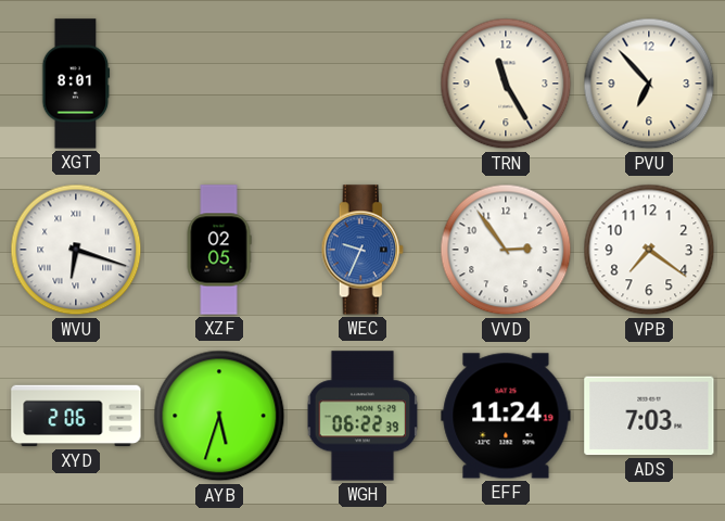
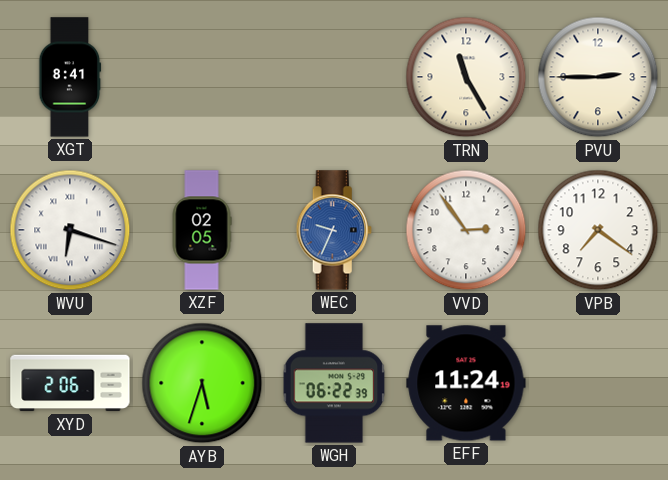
XGT: 8:01 -> 8:41
PVU: 6:53 -> 2:45
ADS: 7:03 -> none
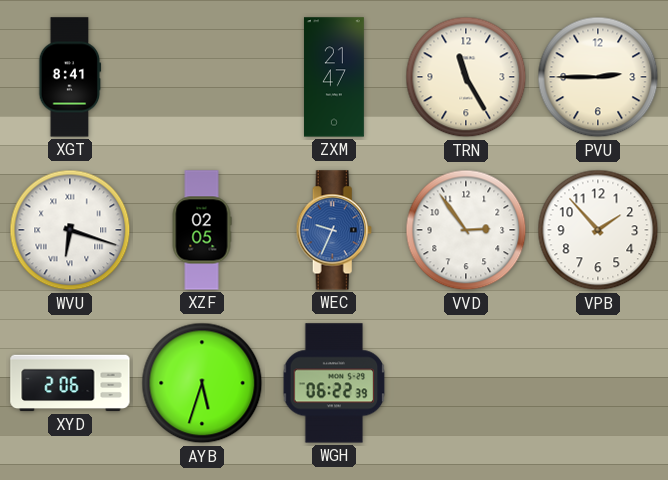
ZXM: none -> 21:47
VPB: 7:21 -> 1:53
EFF: 11:24 -> none
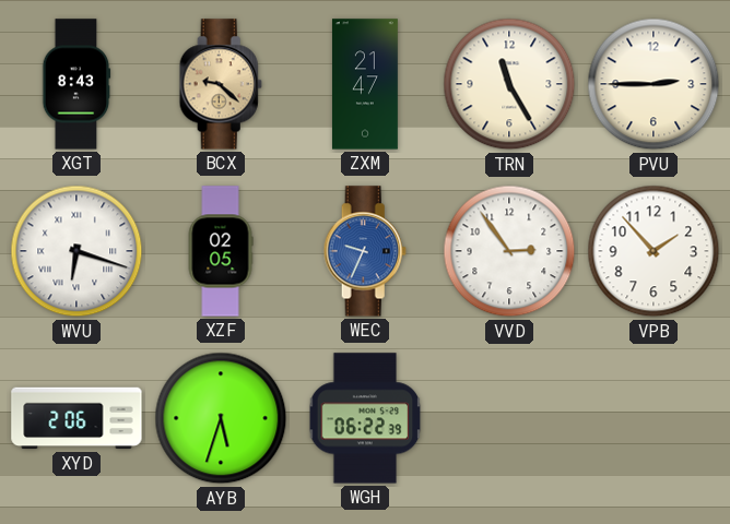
XGT: 8:41 -> 8:43
BCX: none -> 9:22
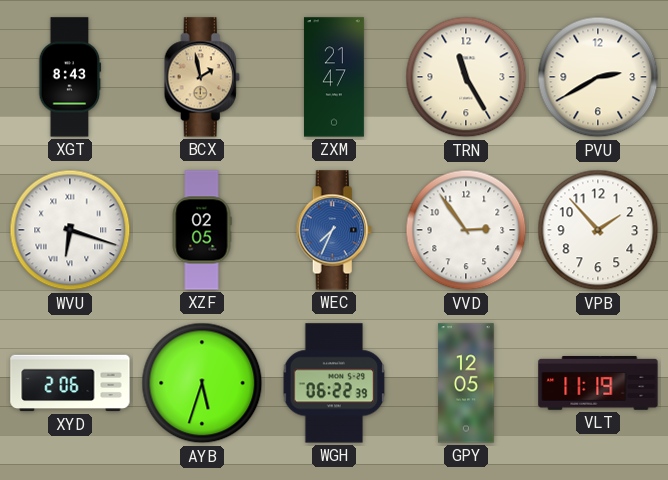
BCX: 9:22 -> 1:58
PVU: 2:45 -> 2:40
WEC: 9:34 -> 7:34
GPY: none -> 12:05
VLT: none -> 11:19
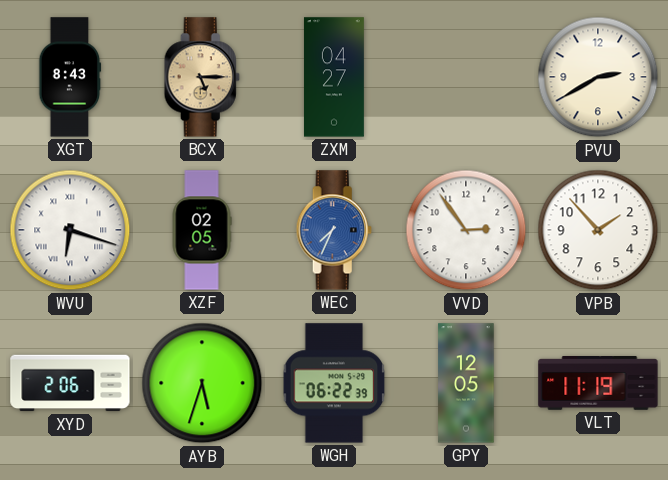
BCX: 1:58 -> 5:15
ZXM: 21:47 -> 04:27
TRN: 11:25 -> none
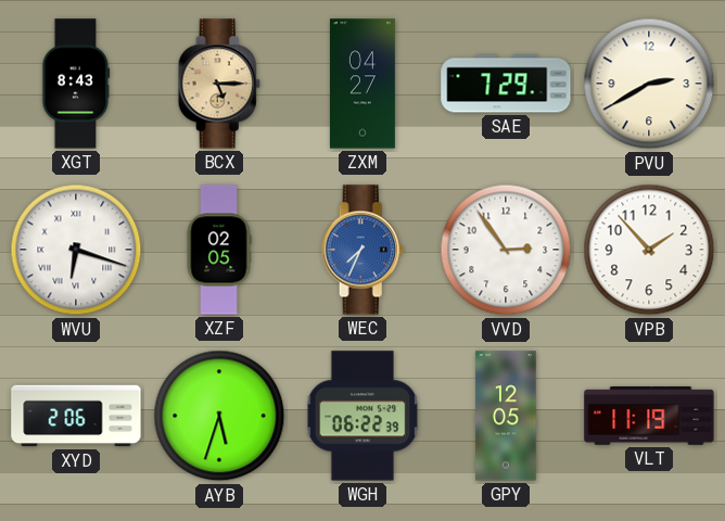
SAE: none -> 7:29
